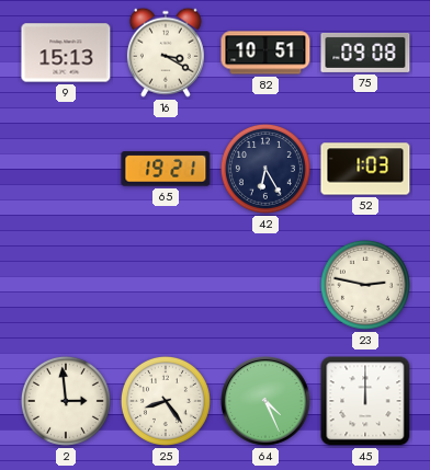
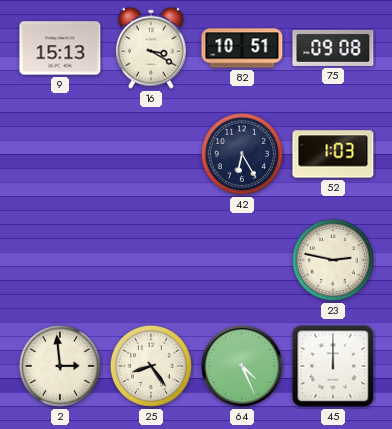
65: 19:21 -> none
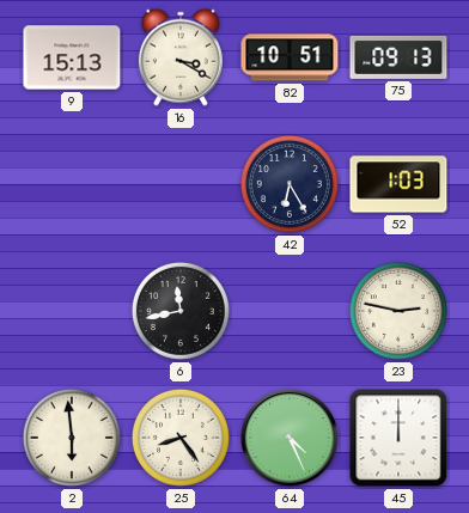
75: 09:08 -> 09:13
6: none -> 11:43
2: 2:59 -> 5:59
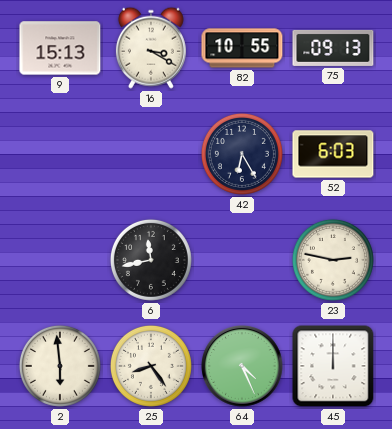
82: 10:51 -> 10:55
52: 1:03 -> 6:03
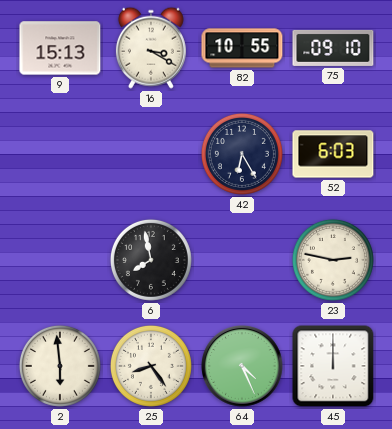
75: 09:13 -> 09:10
6: 11:43 -> 7:58
